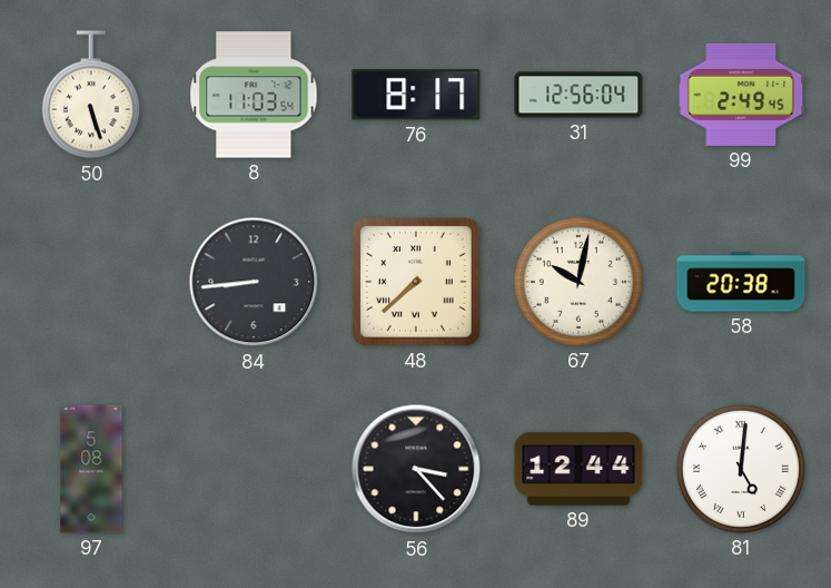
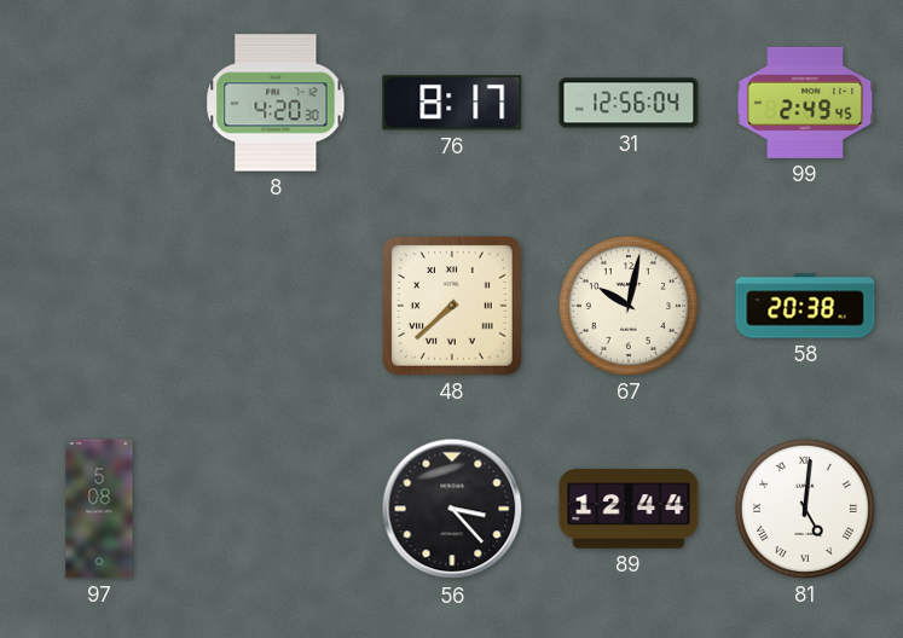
50: 5:27 -> none
8: 11:03 -> 4:20
84: 8:44 -> none
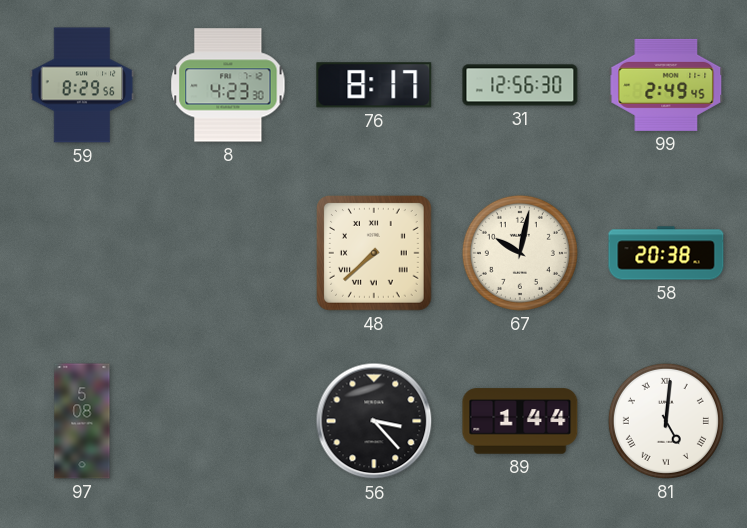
59: none -> 8:29
8: 4:20 -> 4:23
31: 12:56:04 -> 12:56:30
89: 12:44 -> 1:44
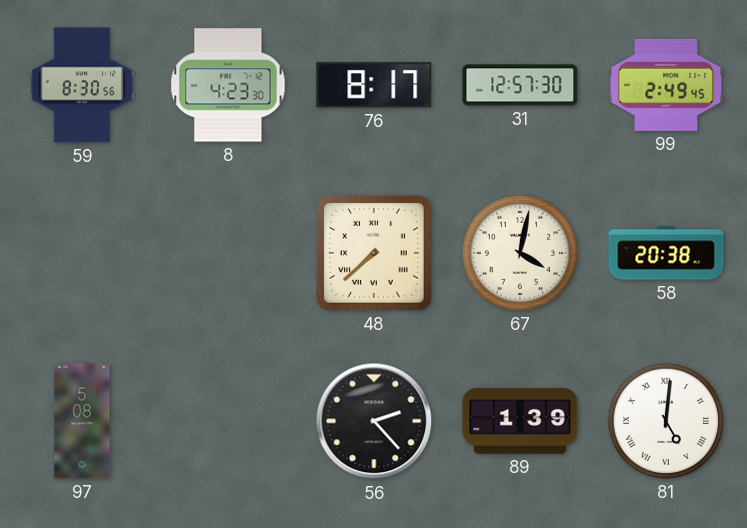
59: 8:29 -> 8:30
31: 12:56 -> 12:57
67: 10:02 -> 4:02
56: 3:23 -> 2:23
89: 1:44 -> 1:39
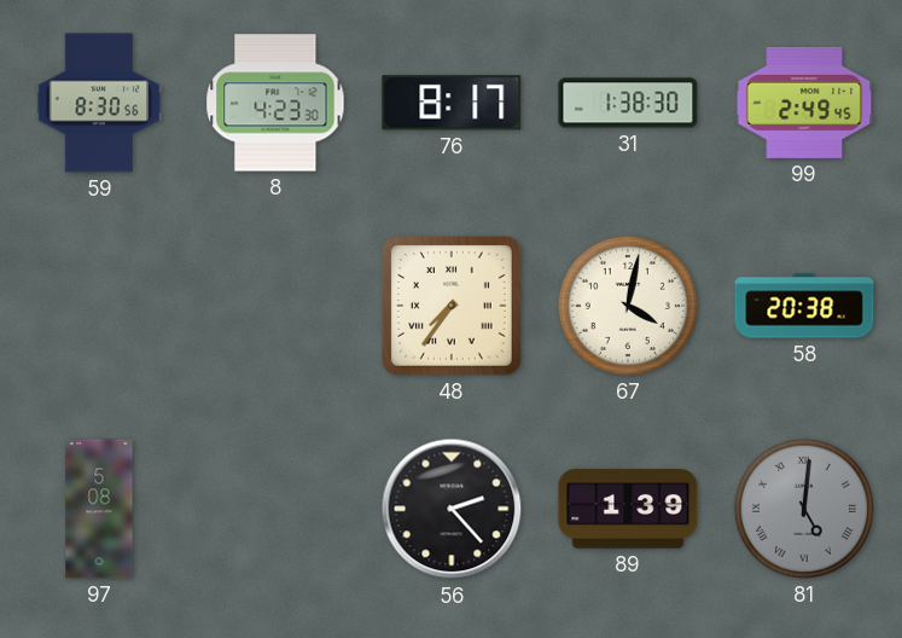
31: 12:57 -> 1:38
48: 7:38 -> 7:36
81 dial: white -> grey
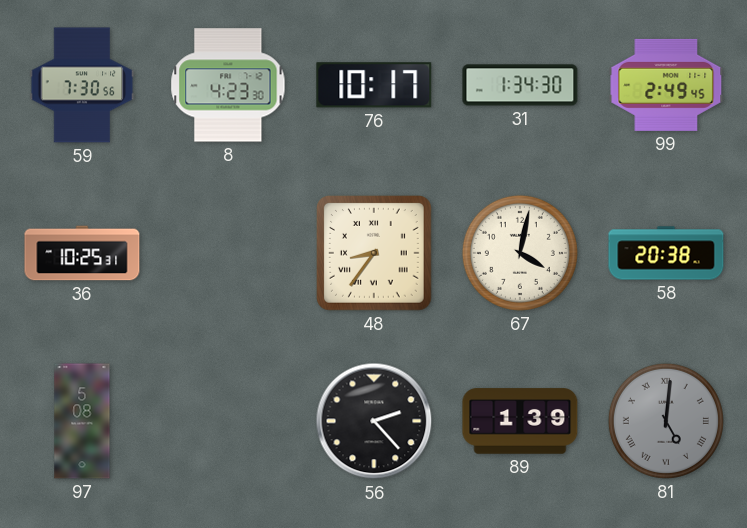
59: 8:30 -> 7:30
76: 8:17 -> 10:17
31: 1:38 -> 1:34
36: none -> 10:25
48: 7:36 -> 8:36
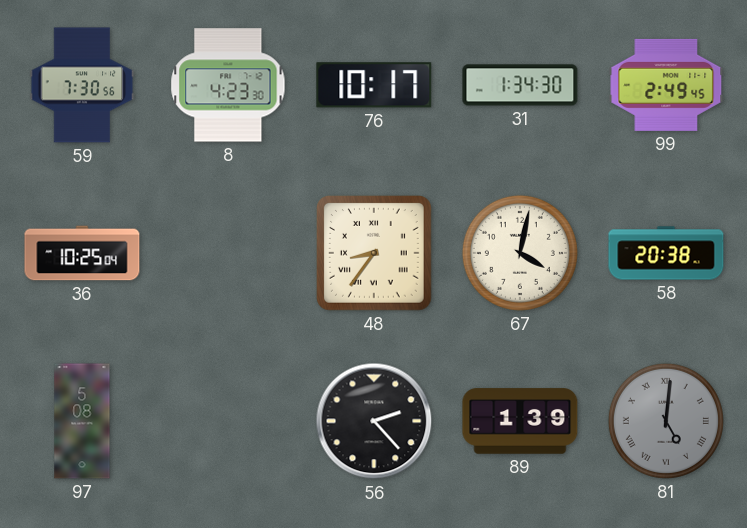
36: 10:25:31 -> 10:25:04
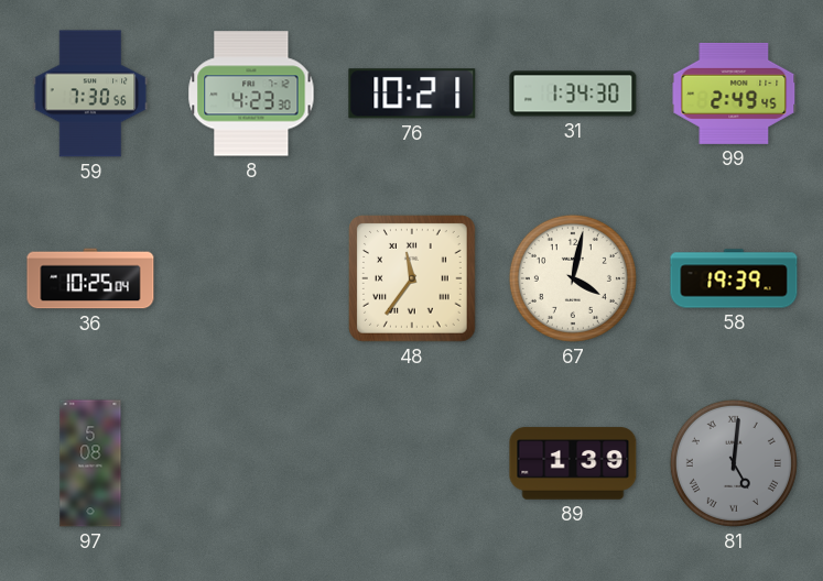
76: 10:17 -> 10:21
48: 8:36 -> 11:36
58: 20:38 -> 19:39
56: 2:23 -> none
